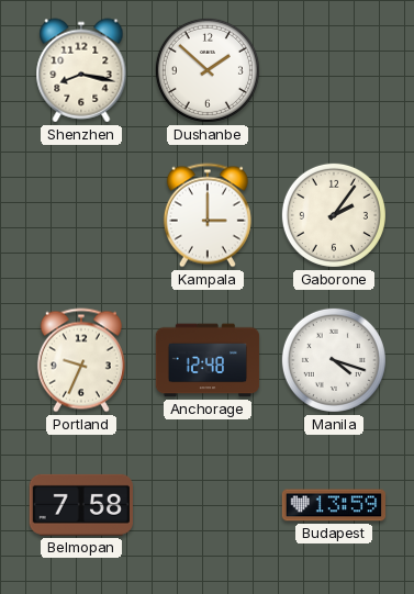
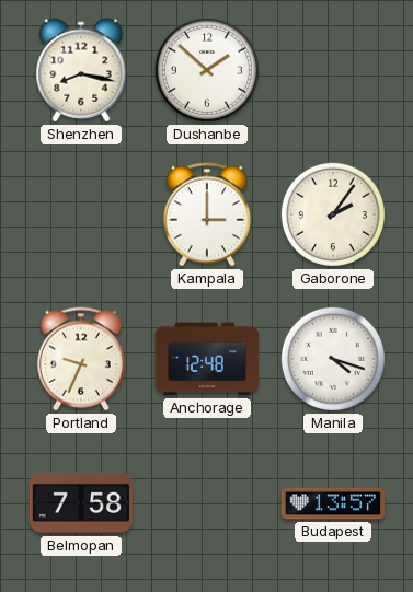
Budapest: 13:59 -> 13:57
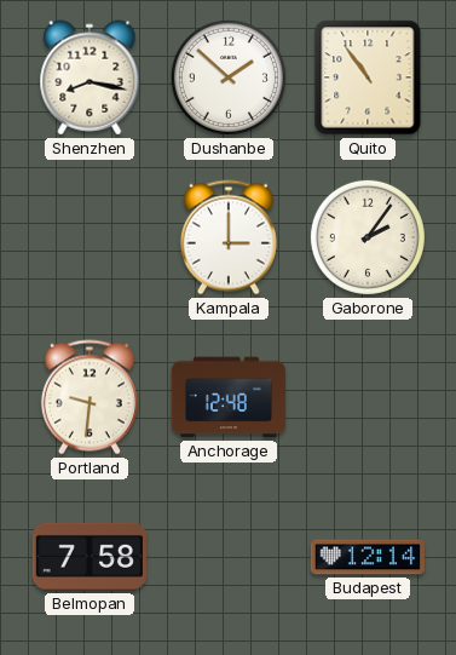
Quito: none -> 10:54
Portland: 9:34 -> 9:31
Manila: 4:18 -> none
Budapest: 13:57 -> 12:14
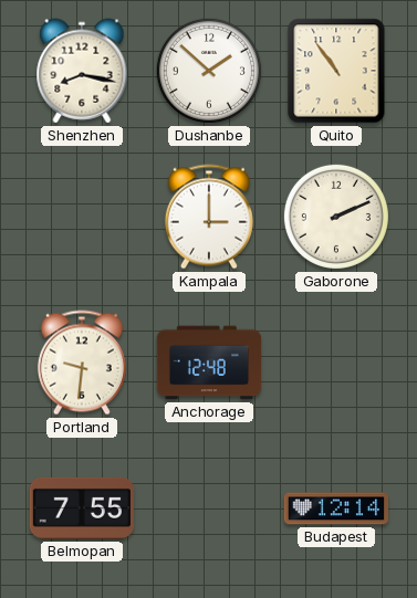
Gaborone: 2:06 -> 2:11
Belmopan: 7:58 -> 7:55
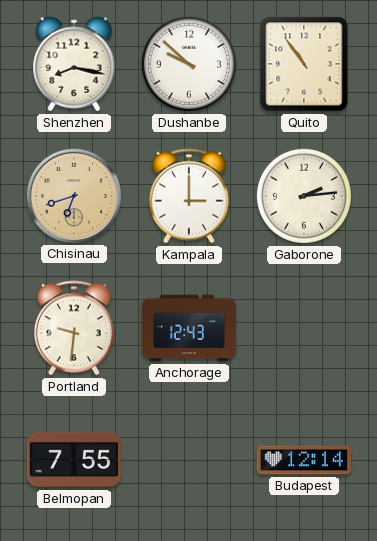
Dushanbe: 1:52 -> 9:52
Chisinau: none -> 6:42
Gaborone: 2:11 -> 2:14
Anchorage: 12:48 -> 12:43
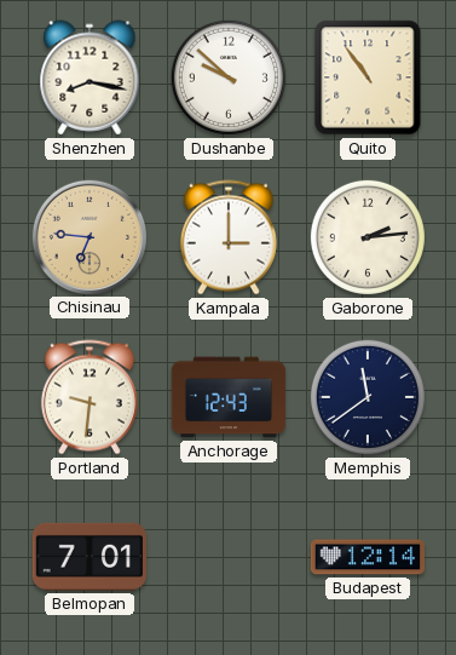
Chisinau: 6:42 -> 6:46
Memphis: none -> 11:39
Belmopan: 7:55 -> 7:01
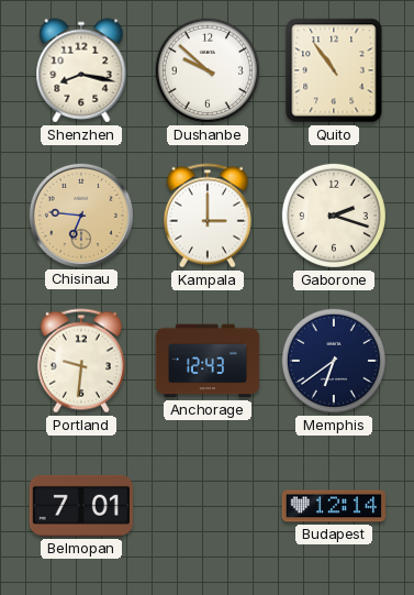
Gaborone: 2:14 -> 2:18
Memphis: 11:39 -> 6:39
